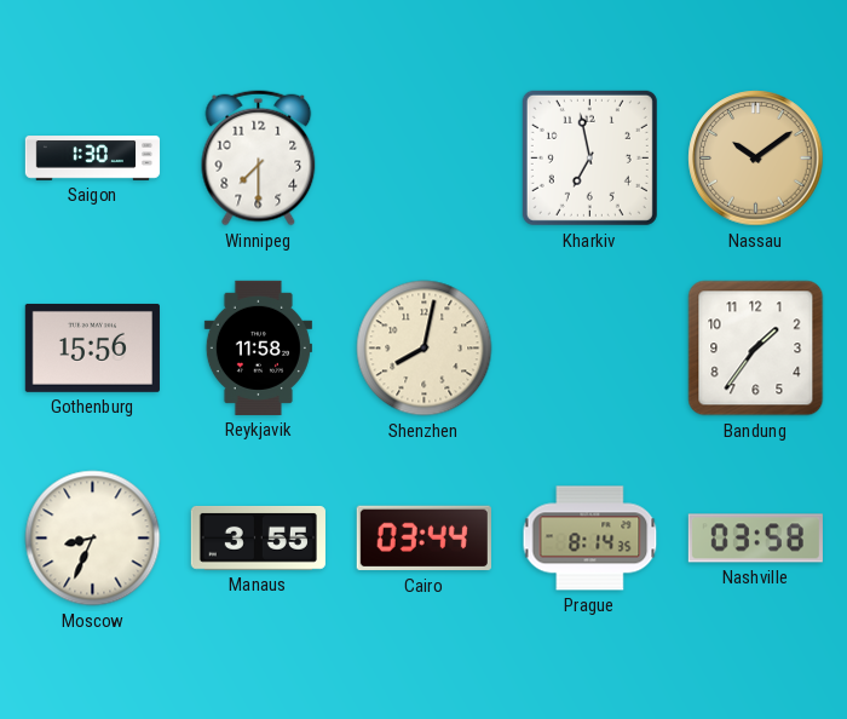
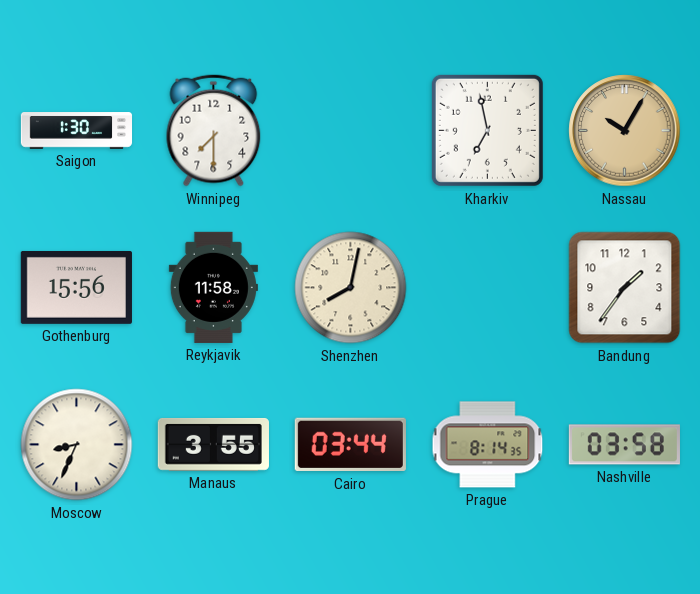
Nassau: 10:09 -> 10:05
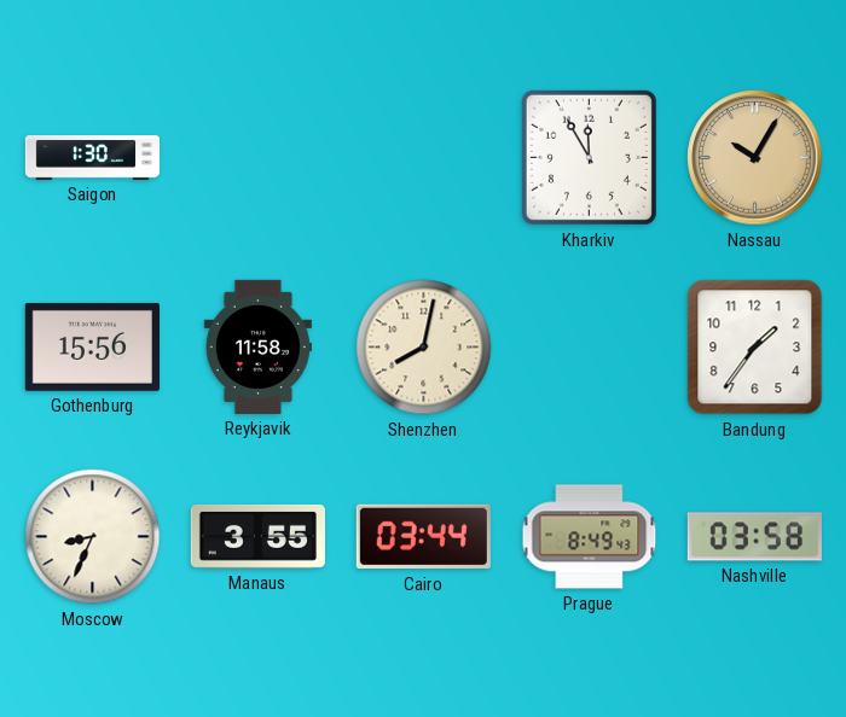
Winnipeg: 7:30 -> none
Kharkiv: 6:58 -> 11:55
Prague: 8:14 -> 8:49
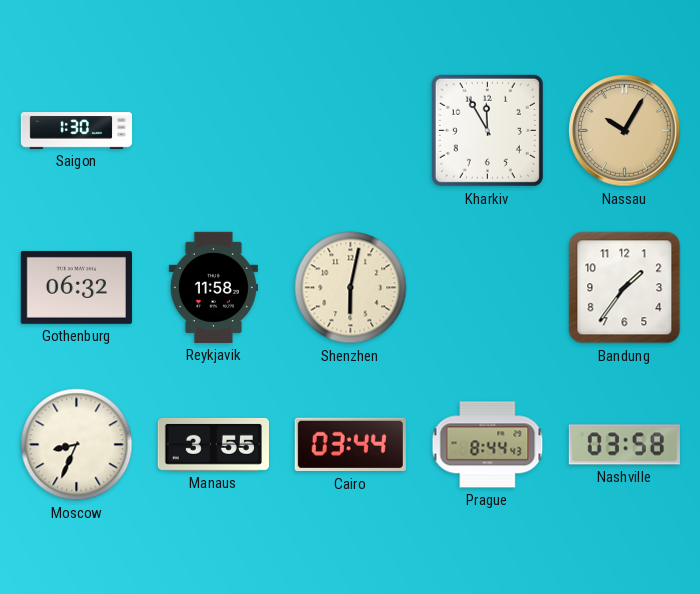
Gothenburg: 15:56 -> 06:32
Shenzhen: 8:02 -> 6:02
Prague: 8:49 -> 8:44
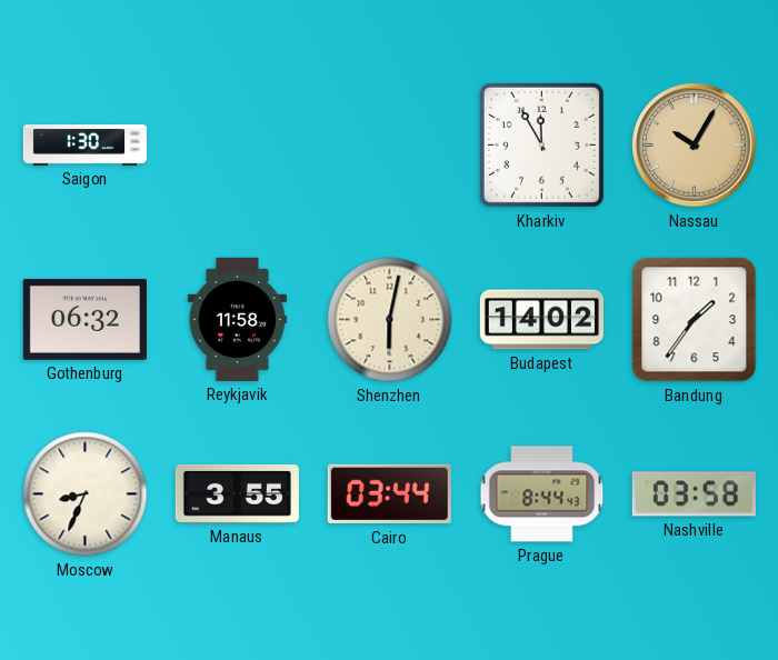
Budapest: none -> 14:02
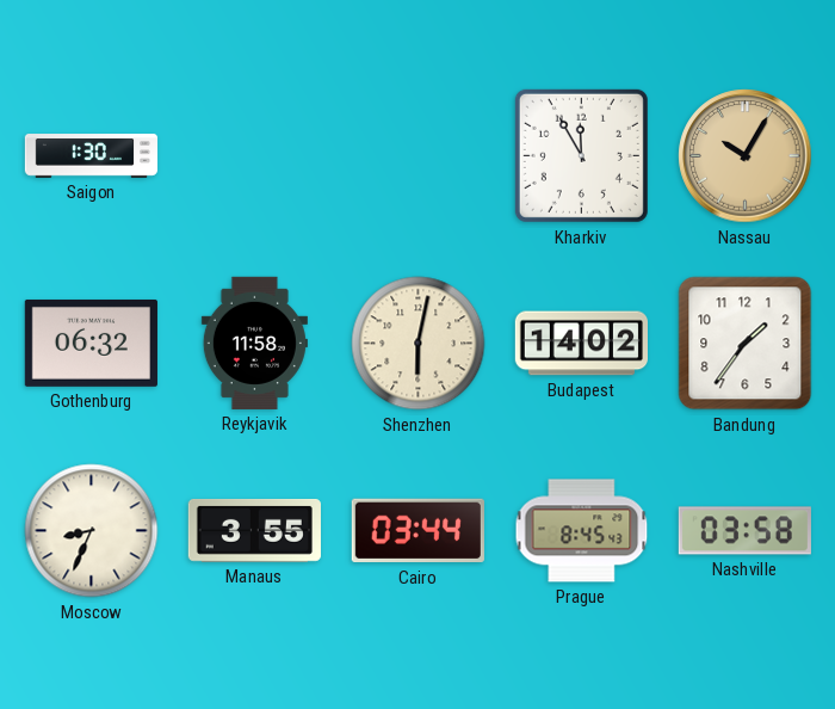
Prague: 8:44 -> 8:45
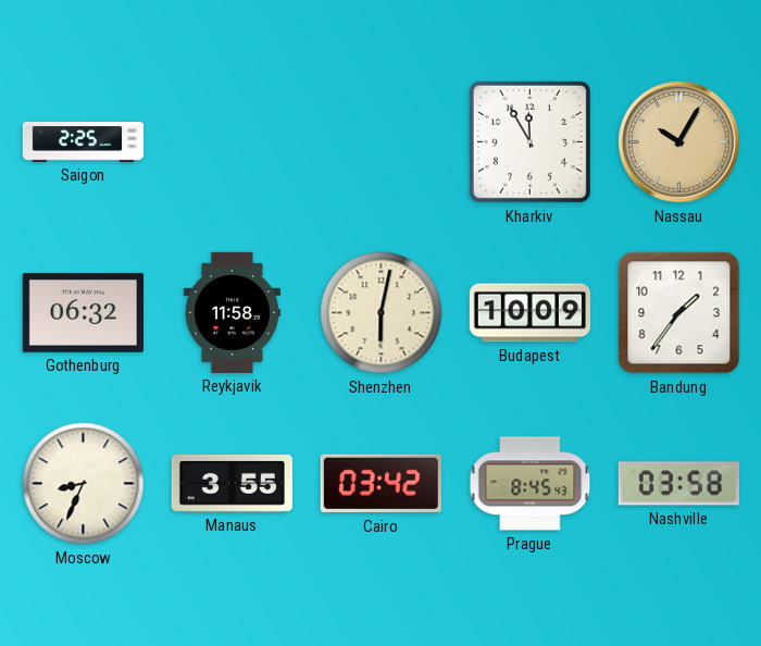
Saigon: 1:30 -> 2:25
Budapest: 14:02 -> 10:09
Cairo: 03:44 -> 03:42
